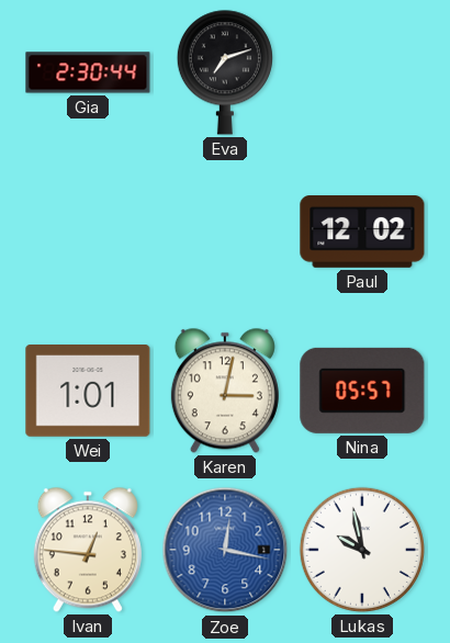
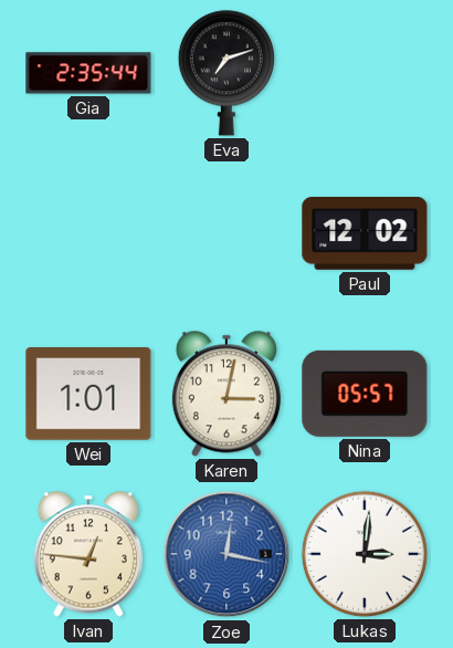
Gia: 2:30 -> 2:35
Lukas: 9:58 -> 3:01
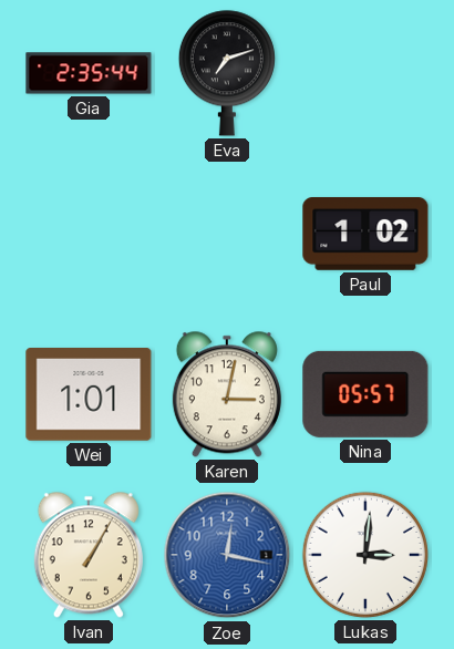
Paul: 12:02 -> 1:02
Ivan: 12:46 -> 1:05
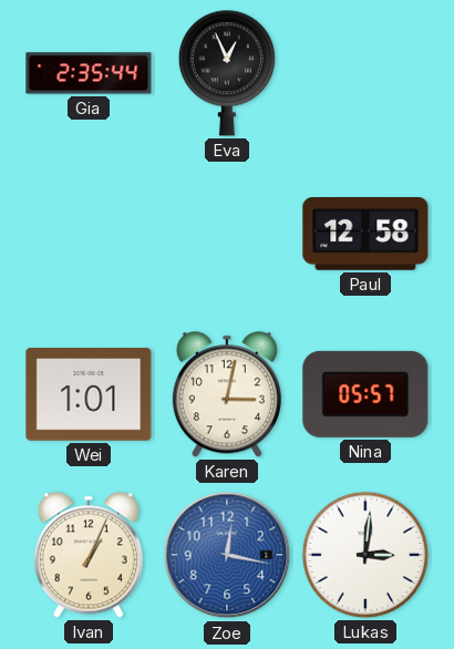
Eva: 7:12 -> 12:56
Paul: 1:02 -> 12:58
Ivan: 1:05 -> 1:04
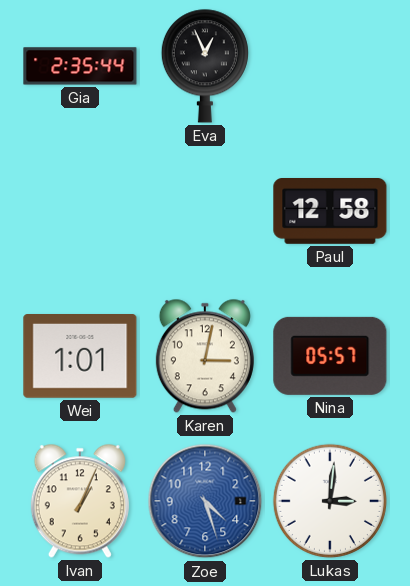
Zoe: 12:17 -> 4:27
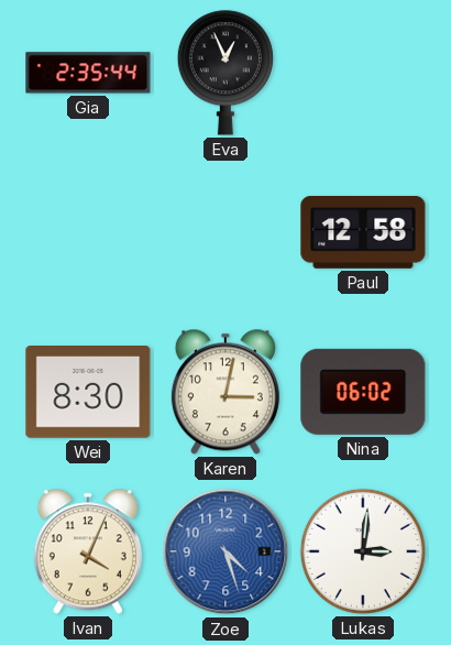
Wei: 1:01 -> 8:30
Nina: 05:57 -> 06:02
Ivan: 1:04 -> 4:04
